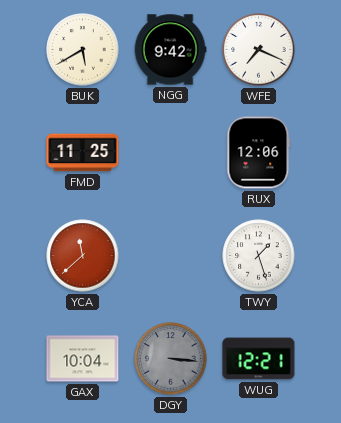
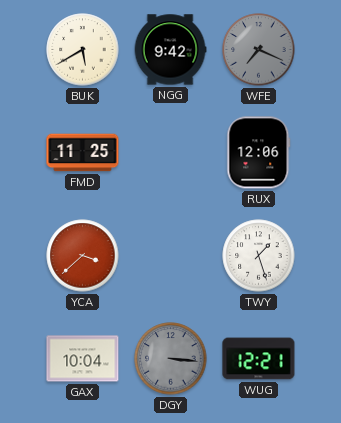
WFE dial: white -> grey
YCA: 11:38 -> 3:38
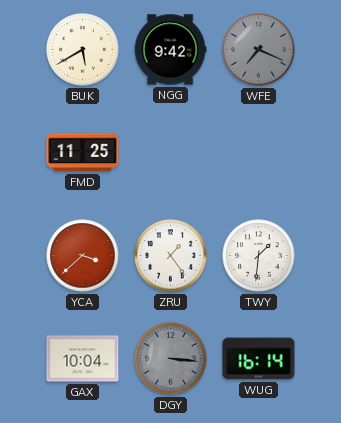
RUX: 12:06 -> none
ZRU: none -> 1:24
TWY: 1:27 -> 1:31
WUG: 12:21 -> 16:14
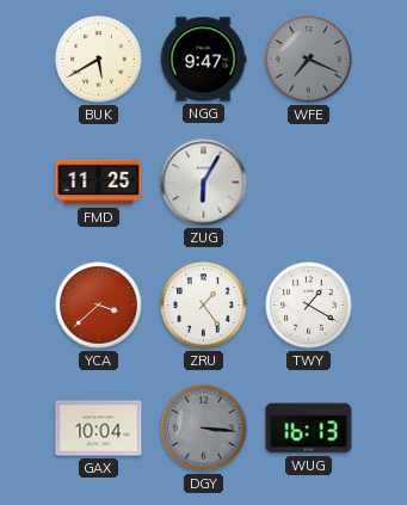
NGG: 9:42 -> 9:47
ZUG: none -> 6:05
TWY: 1:31 -> 1:20
WUG: 16:14 -> 16:13
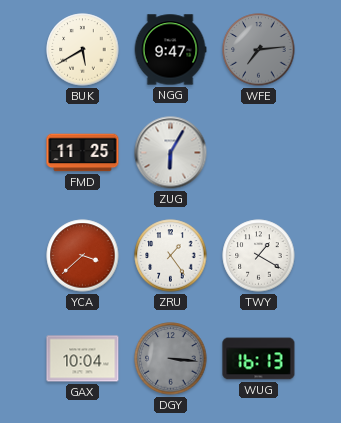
WFE: 7:19 -> 7:14
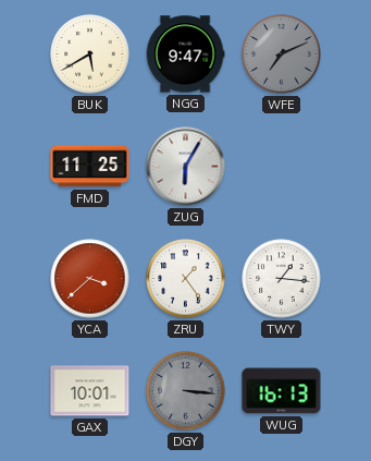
WFE: 7:14 -> 7:11
TWY: 1:20 -> 1:16
GAX: 10:04 -> 10:01
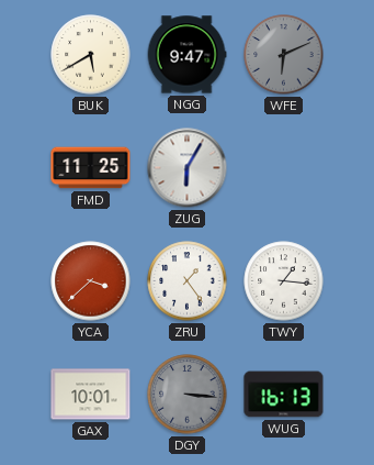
WFE: 7:11 -> 6:11
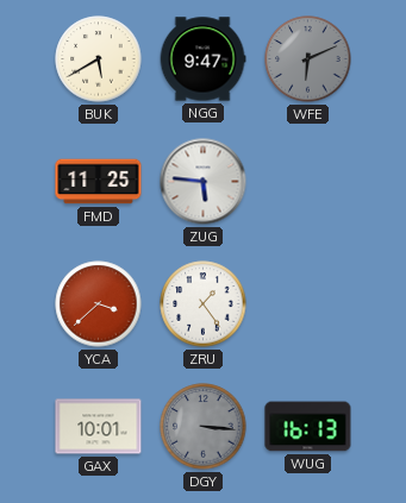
ZUG: 6:05 -> 5:46
TWY: 1:16 -> none
